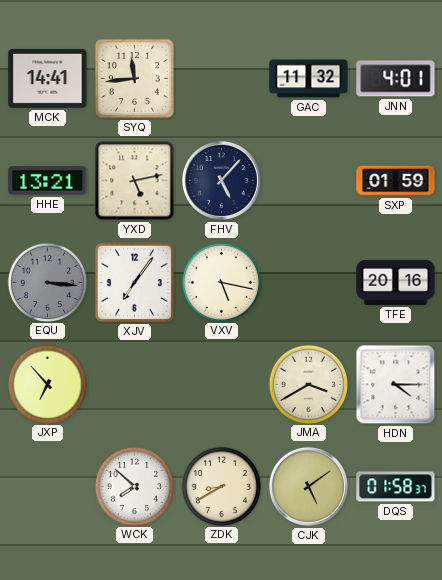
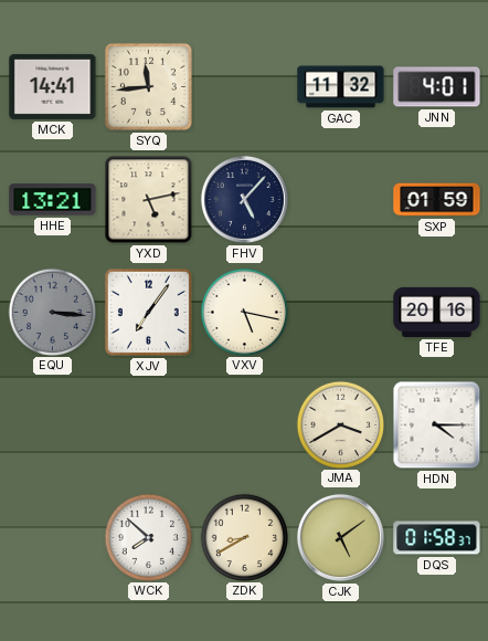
JXP: 6:53 -> none
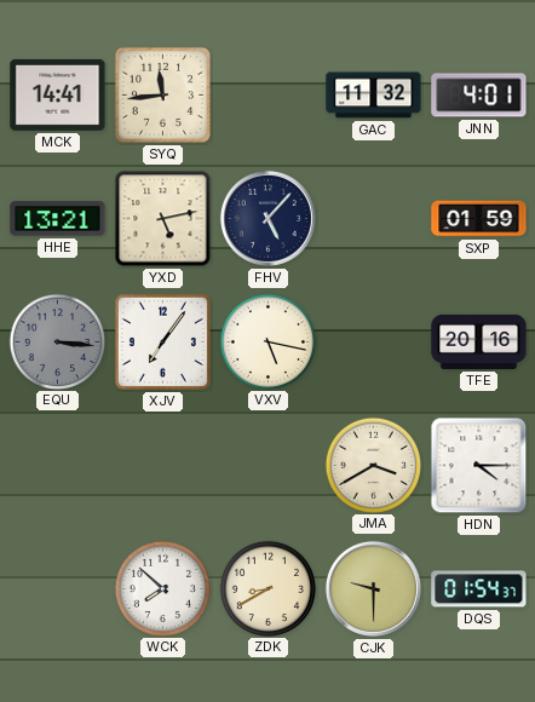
CJK: 5:09 -> 9:30
DQS: 01:58 -> 01:54
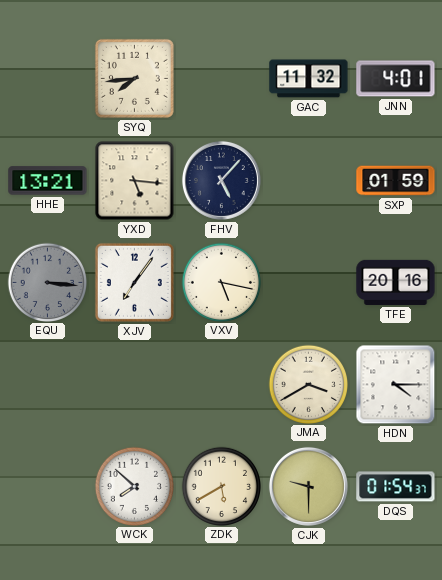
MCK: 14:41 -> none
SYQ: 11:44 -> 7:44
YXD: 5:13 -> 5:16
ZDK: 8:40 -> 5:40
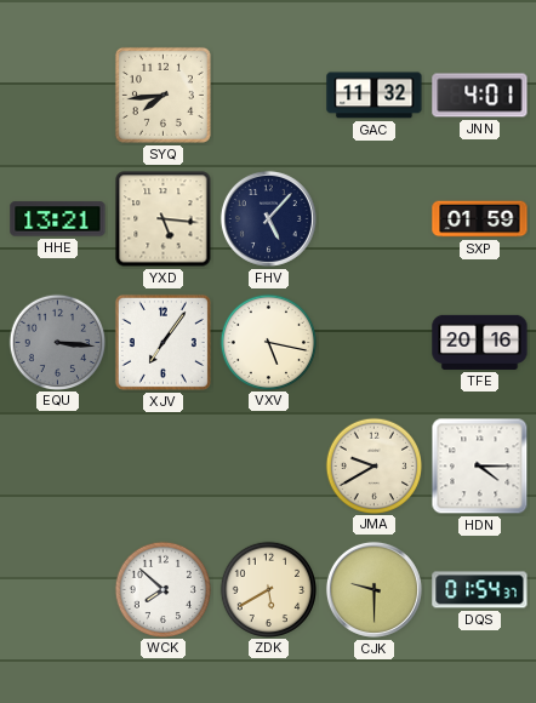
JMA: 3:40 -> 9:40
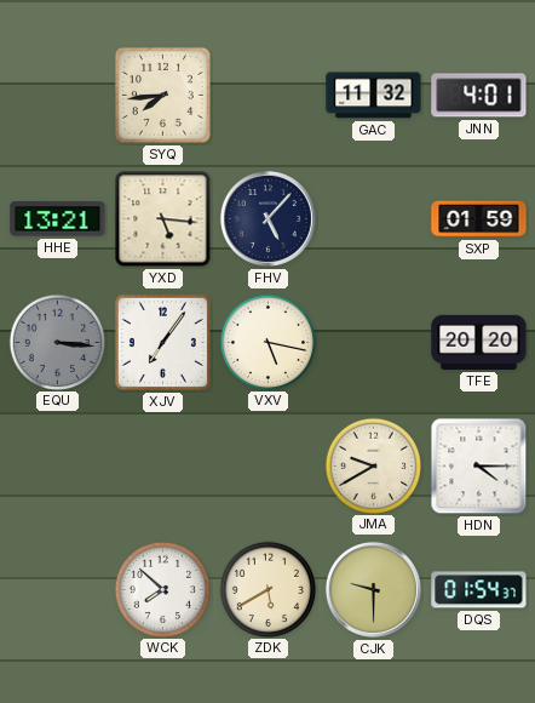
TFE: 20:16 -> 20:20
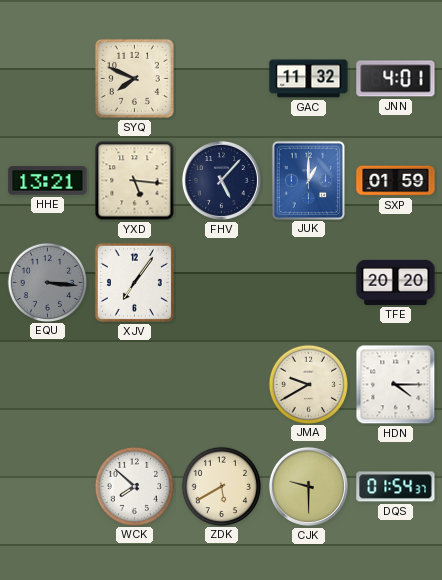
SYQ: 7:44 -> 7:49
JUK: none -> 1:00
VXV: 5:17 -> none
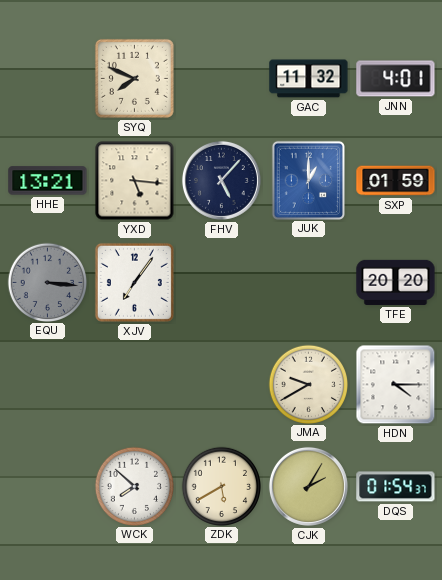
CJK: 9:30 -> 2:05
